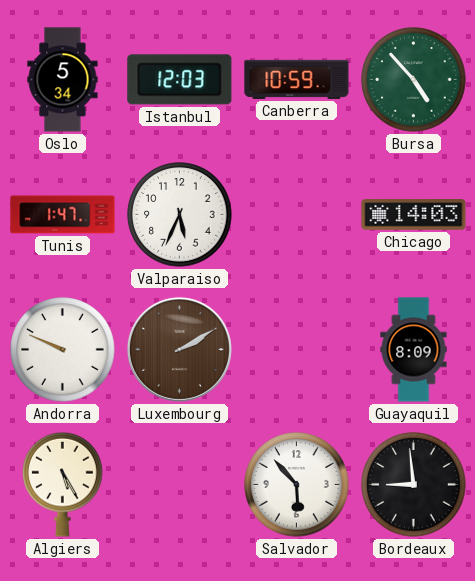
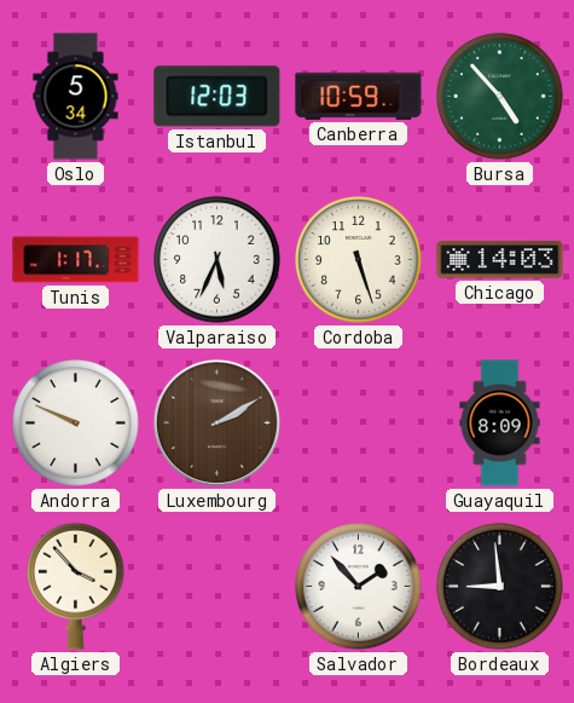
Tunis: 1:47 -> 1:17
Cordoba: none -> 5:27
Algiers: 5:25 -> 3:53
Salvador: 5:53 -> 1:53
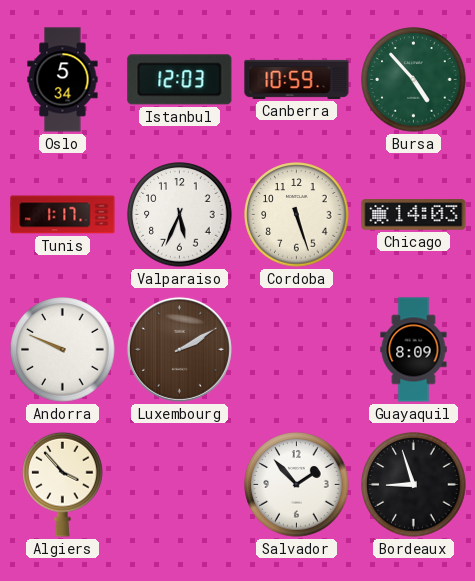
Bordeaux: 8:59 -> 8:57
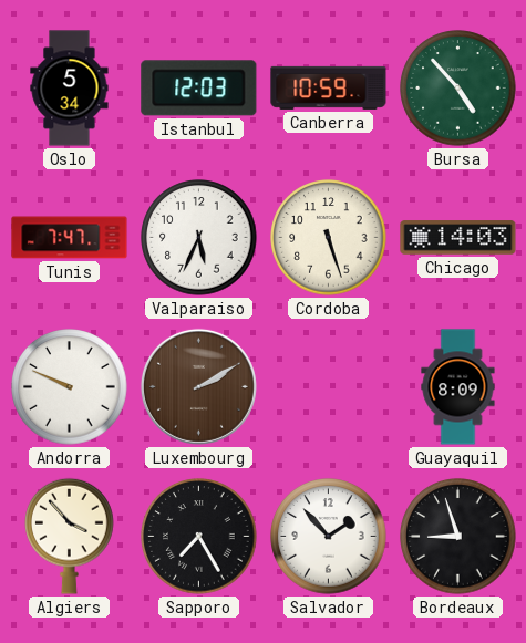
Tunis: 1:17 -> 7:47
Sapporo: none -> 7:25
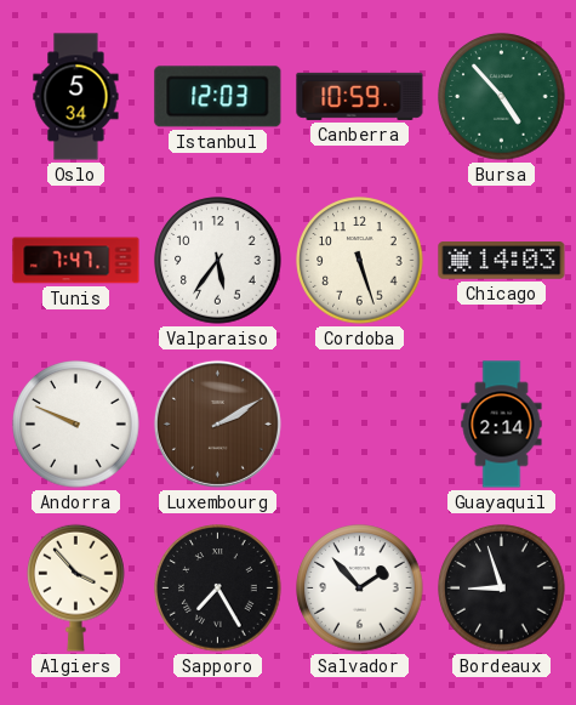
Valparaiso: 5:34 -> 5:36
Guayaquil: 8:09 -> 2:14
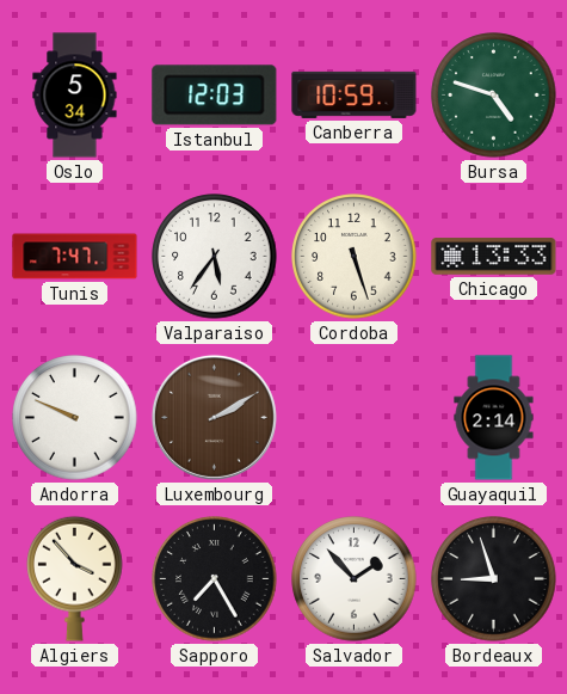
Bursa: 4:53 -> 4:48
Chicago: 14:03 -> 13:33
